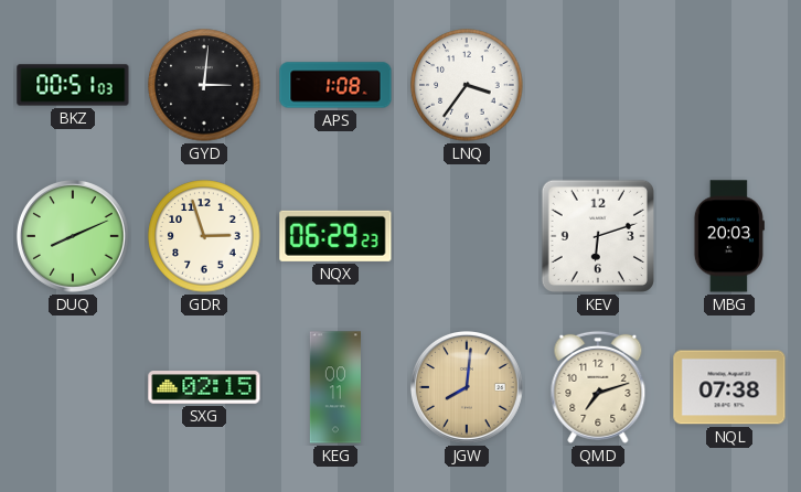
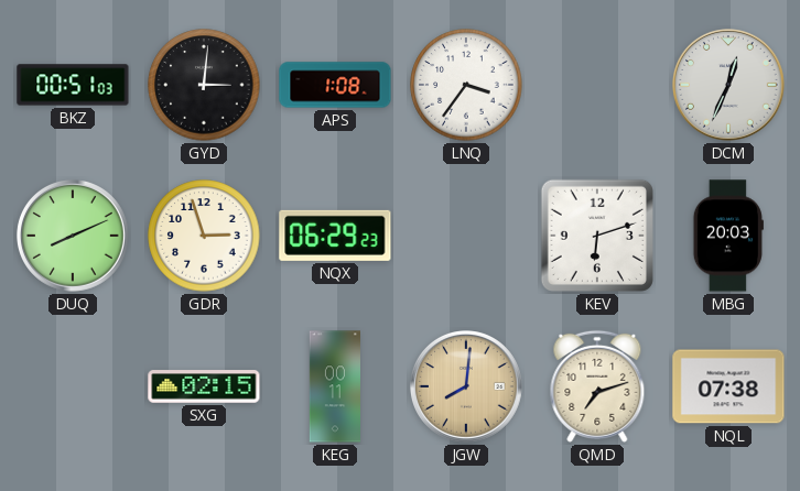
DCM: none -> 12:34
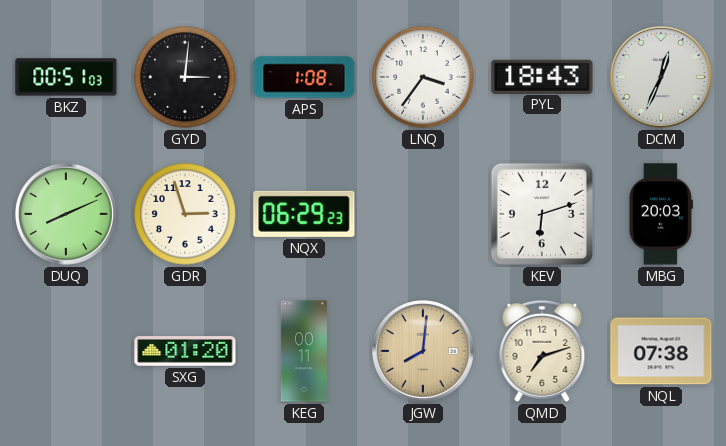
PYL: none -> 18:43
SXG: 02:15 -> 01:20
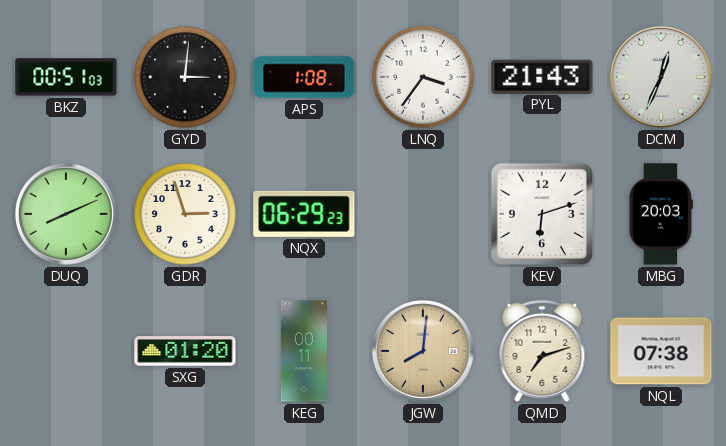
PYL: 18:43 -> 21:43
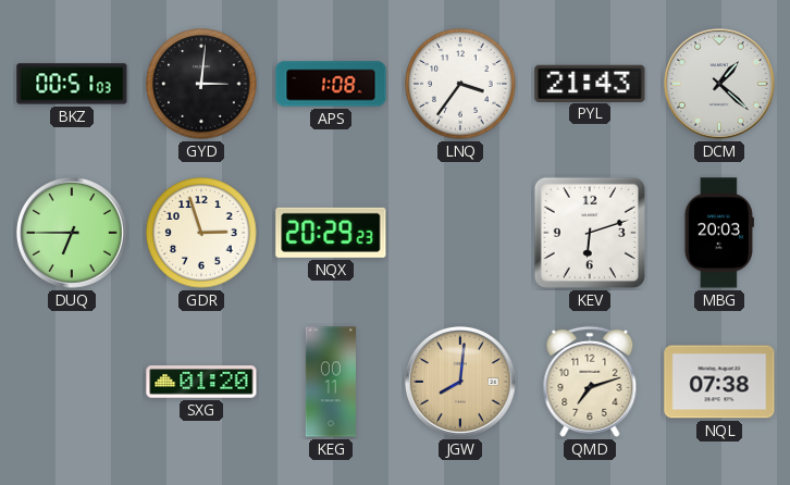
DCM: 12:34 -> 1:22
DUQ: 8:11 -> 6:45
NQX: 06:29 -> 20:29
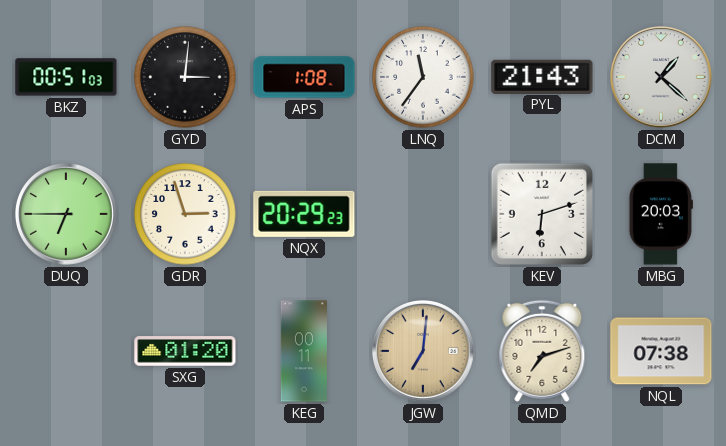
LNQ: 3:36 -> 11:36
JGW: 8:01 -> 7:01
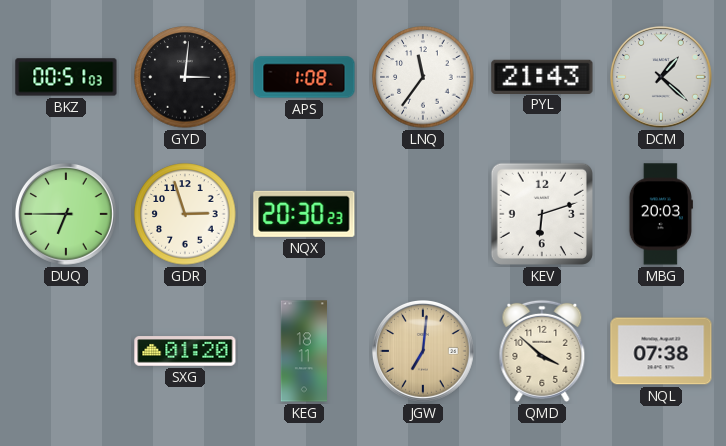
NQX: 20:29 -> 20:30
KEG: 00:11 -> 18:11
QMD: 7:12 -> 3:52
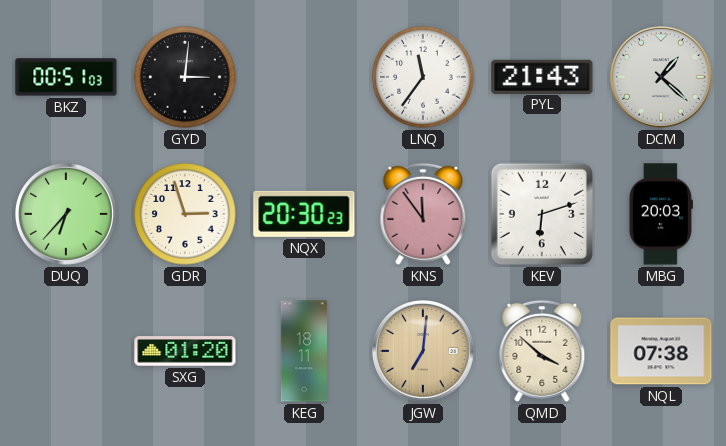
APS: 1:08 -> none
DUQ: 6:45 -> 6:37
KNS: none -> 11:54
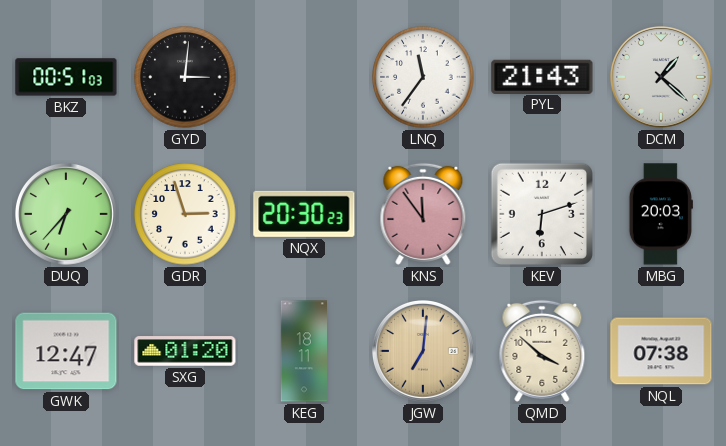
GWK: none -> 12:47
